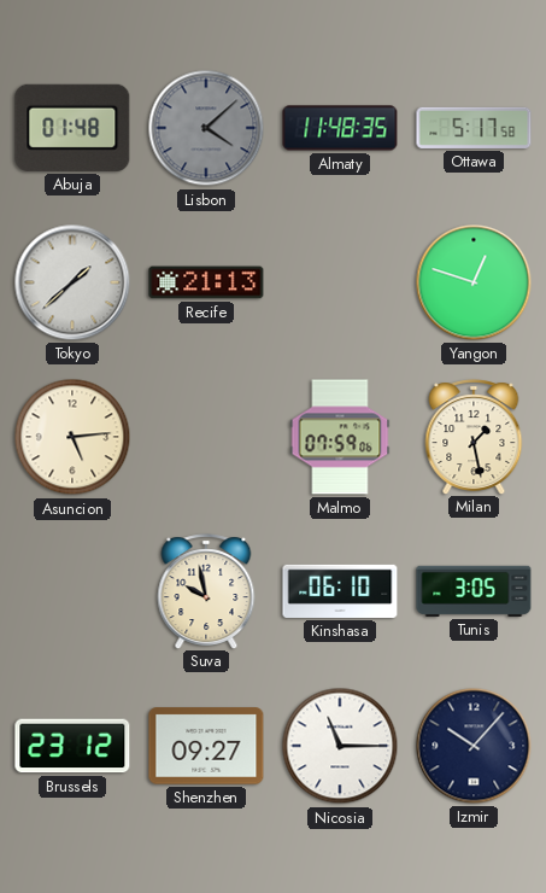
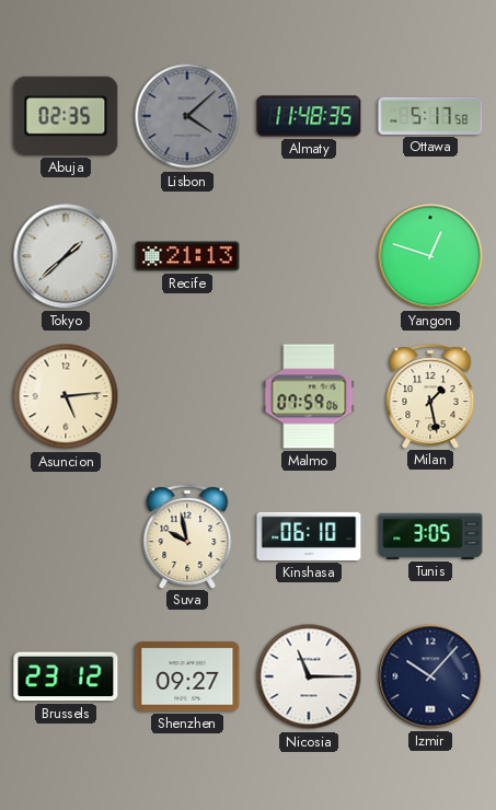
Abuja: 01:48 -> 02:35
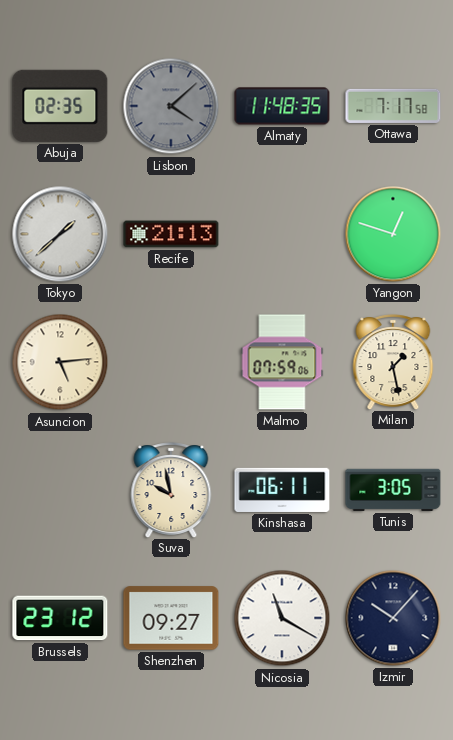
Ottawa: 5:17 -> 7:17
Kinshasa: 06:10 -> 06:11
Nicosia: 11:15 -> 11:20
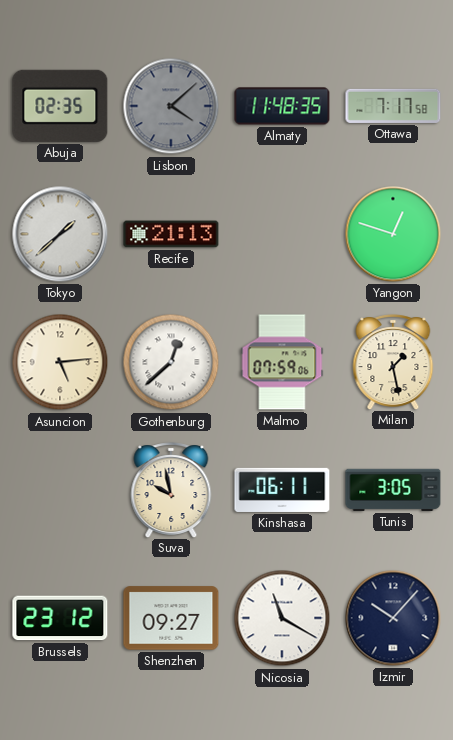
Gothenburg: none -> 12:38
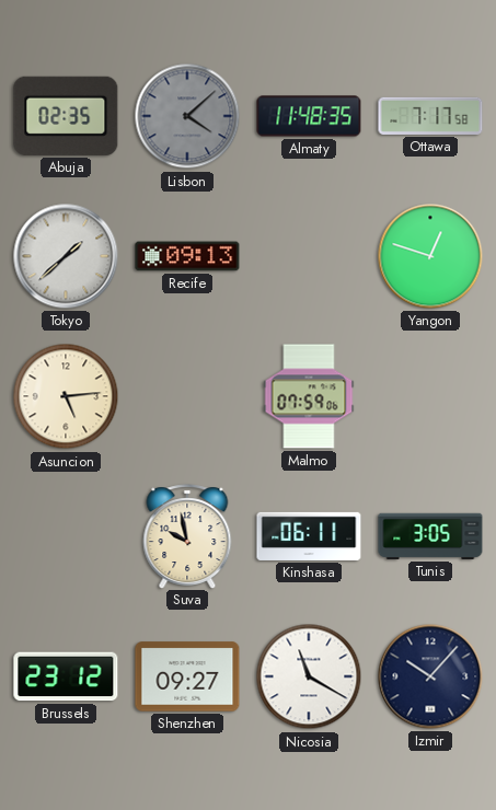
Recife: 21:13 -> 09:13
Gothenburg: 12:38 -> none
Milan: 1:28 -> none
